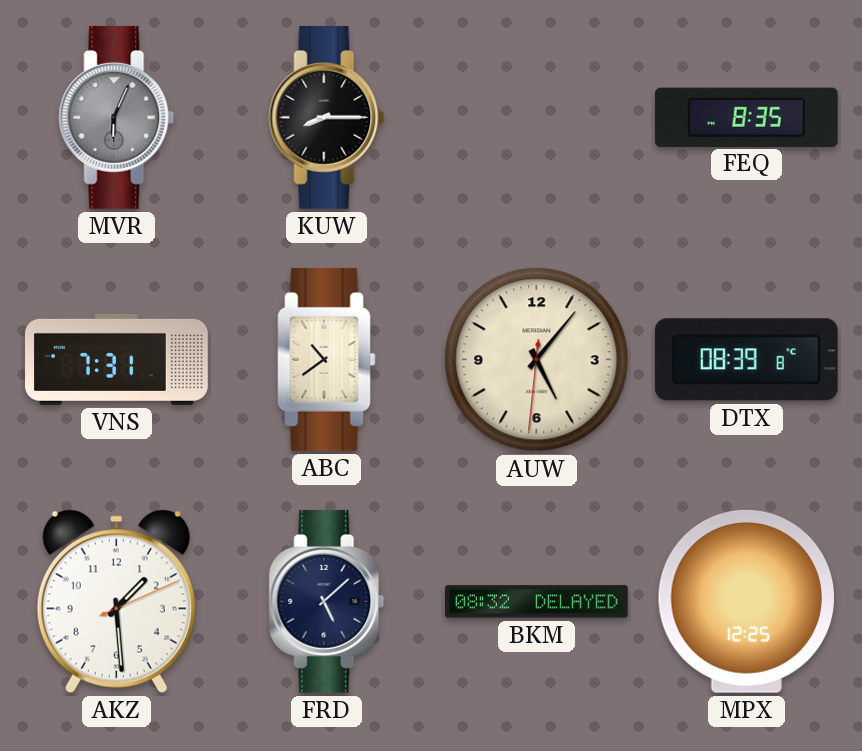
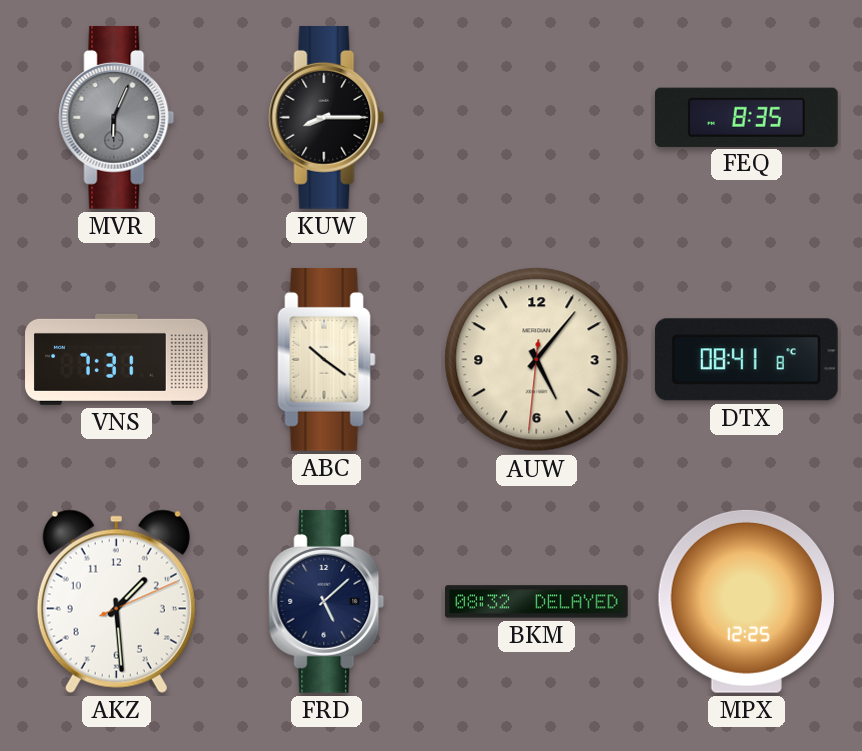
ABC: 10:39 -> 10:21
DTX: 08:39 -> 08:41
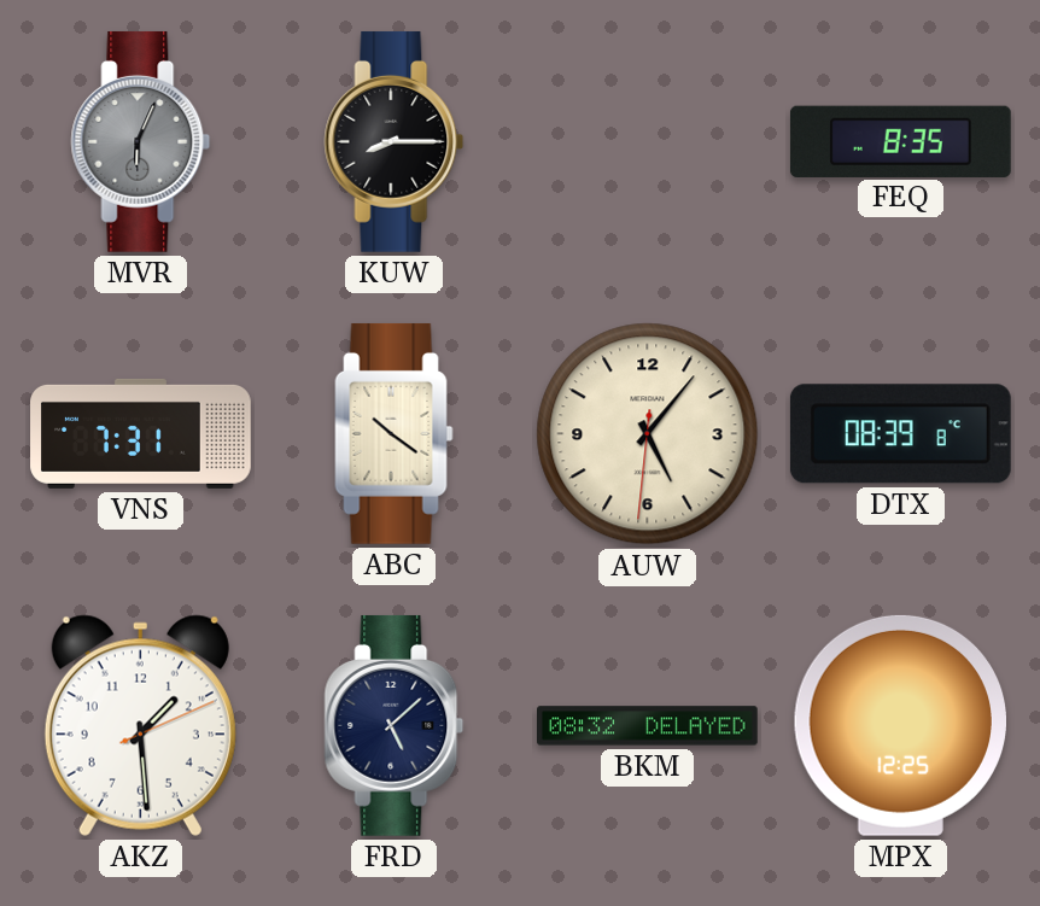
DTX: 08:41 -> 08:39
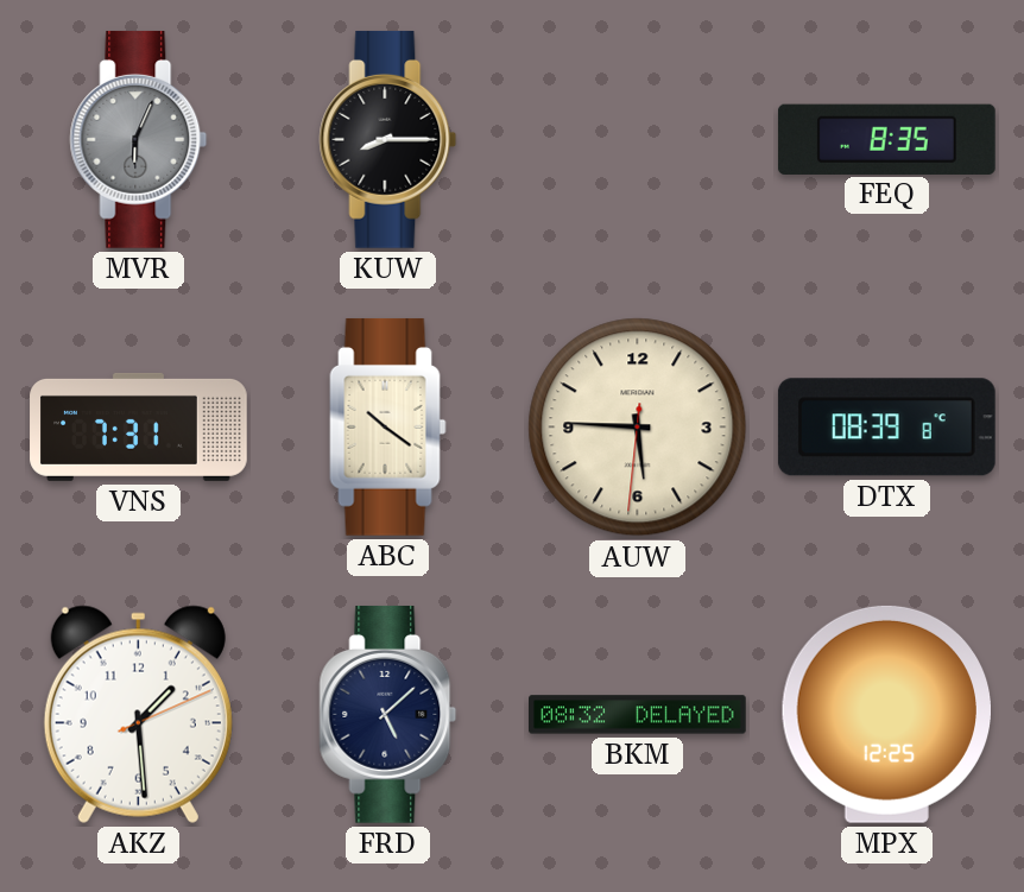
AUW: 5:06 -> 5:45
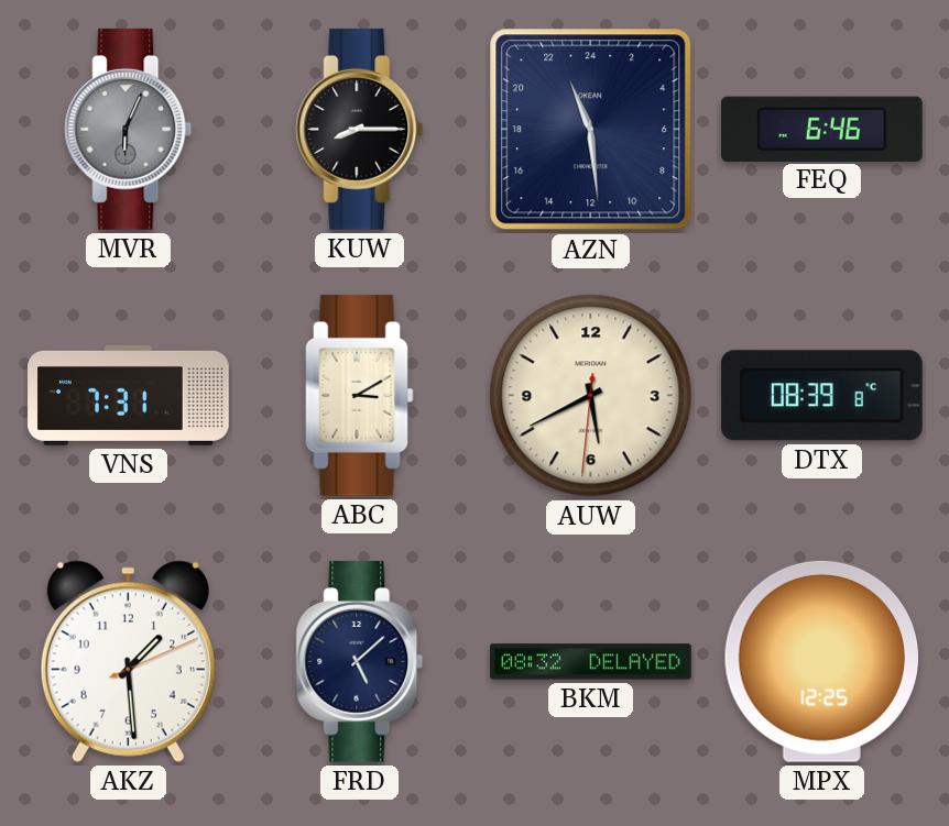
AZN: none -> 22:29
FEQ: 8:35 -> 6:46
ABC: 10:21 -> 3:10
AUW: 5:45 -> 5:40
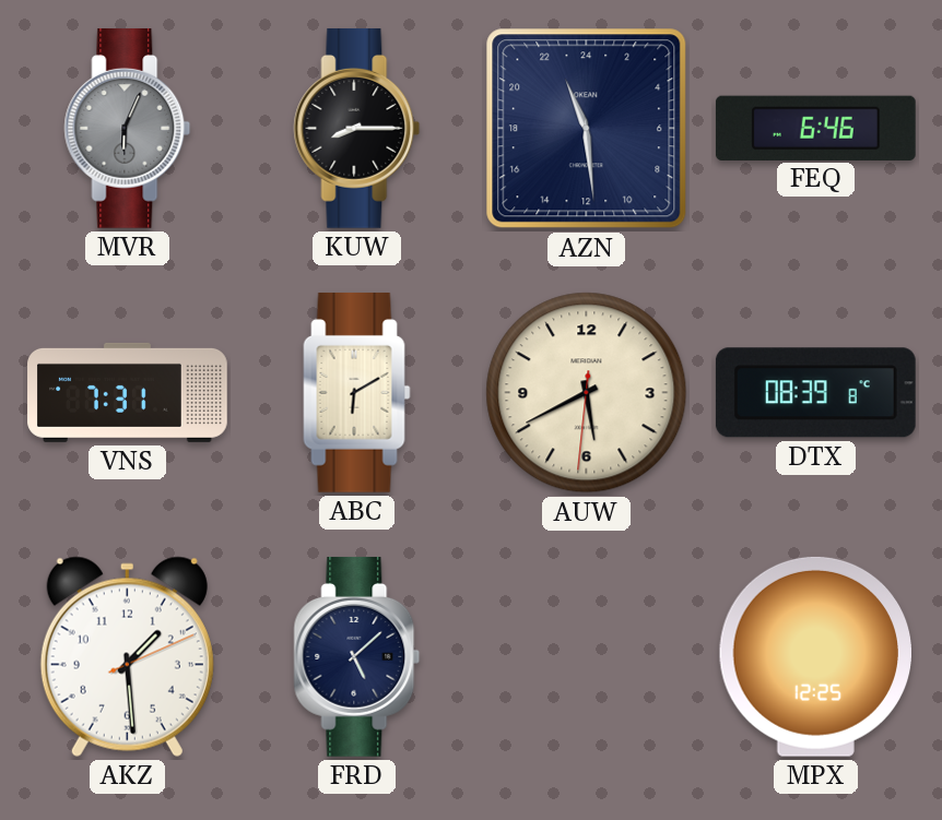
ABC: 3:10 -> 6:10
BKM: 08:32 -> none
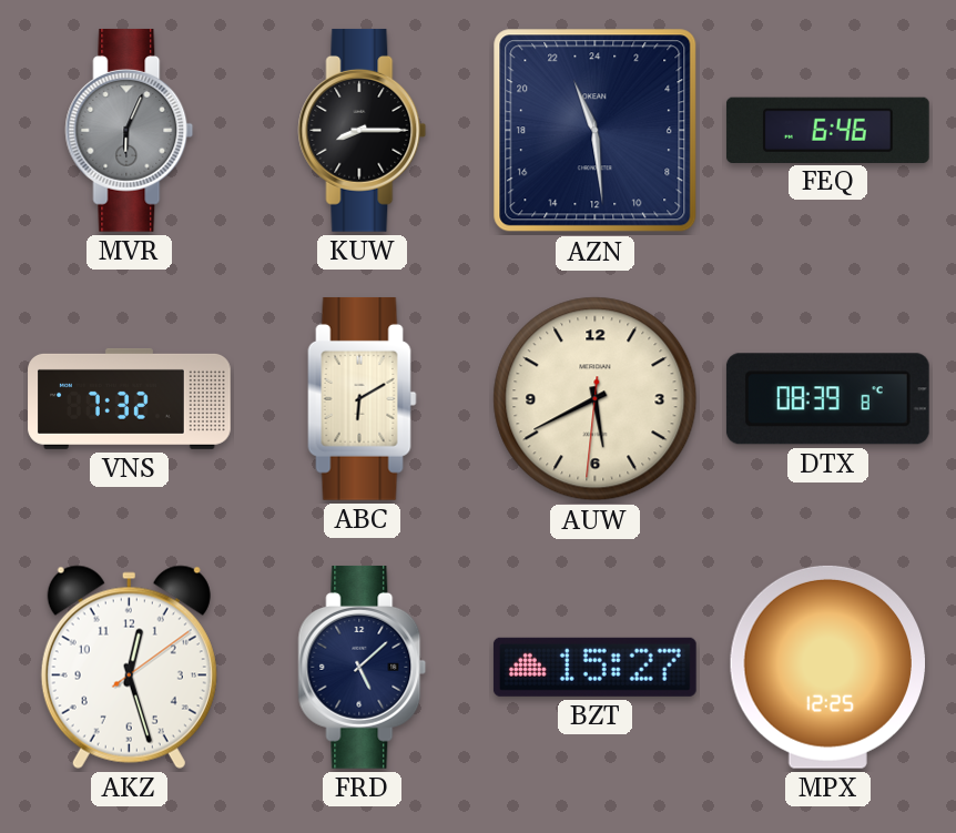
VNS: 7:31 -> 7:32
AKZ: 1:29 -> 12:27
BZT: none -> 15:27
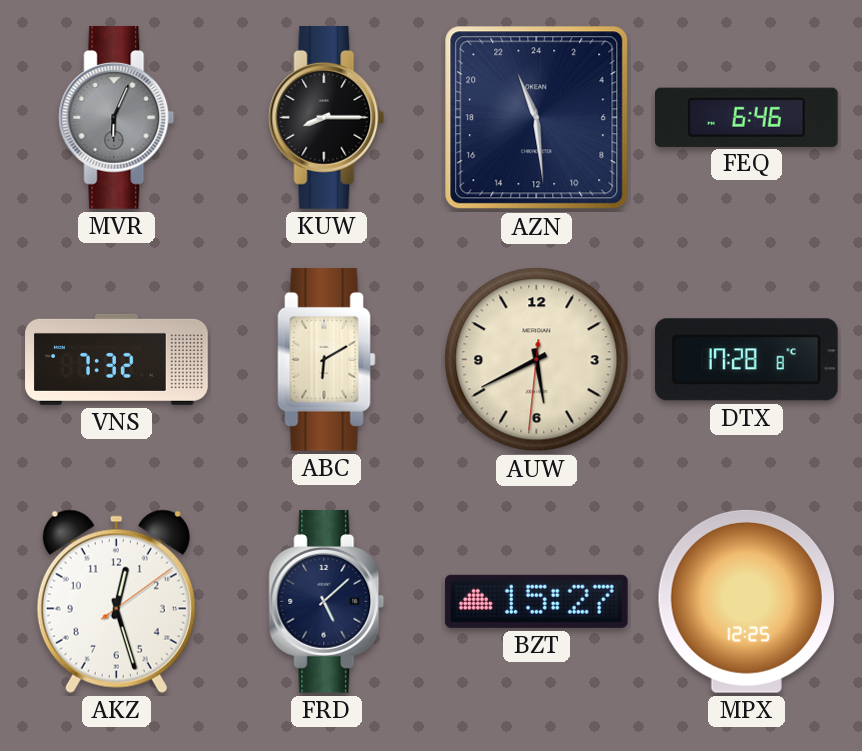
DTX: 08:39 -> 17:28
